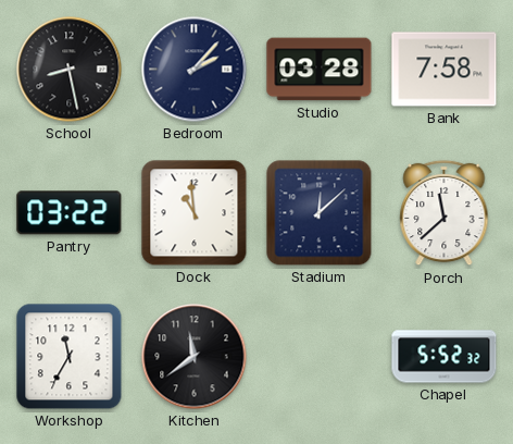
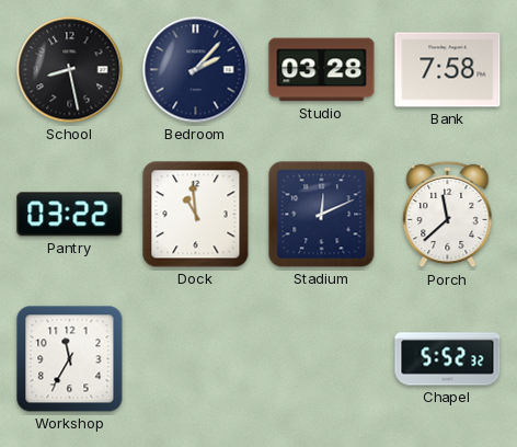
Stadium: 12:08 -> 12:11
Kitchen: 11:39 -> none
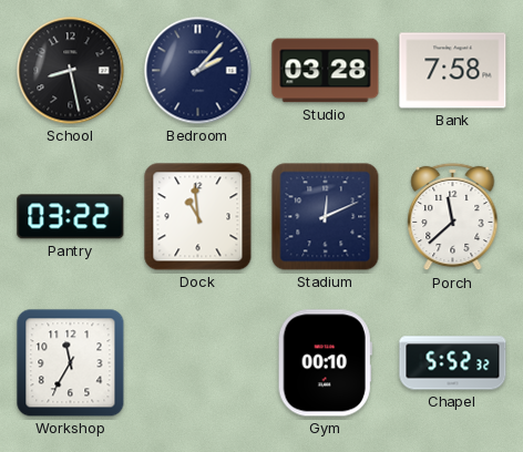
Gym: none -> 00:10
